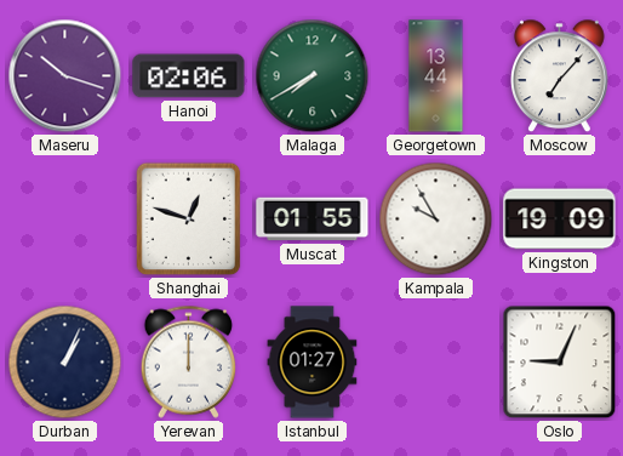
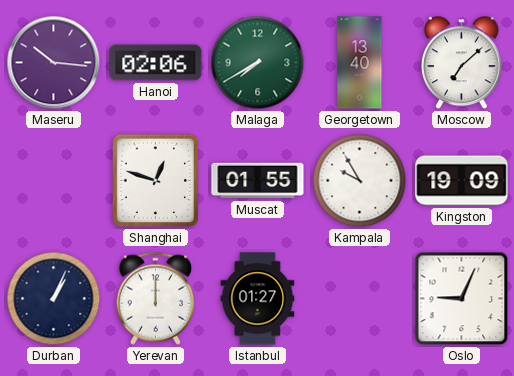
Maseru: 10:18 -> 10:16
Georgetown: 13:44 -> 13:40
Moscow: 7:07 -> 7:08
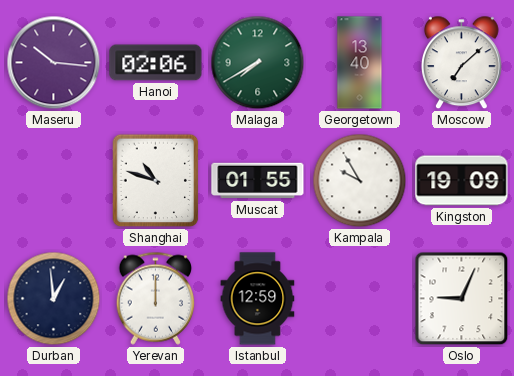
Shanghai: 12:48 -> 10:48
Durban: 1:04 -> 12:59
Istanbul: 01:27 -> 12:59
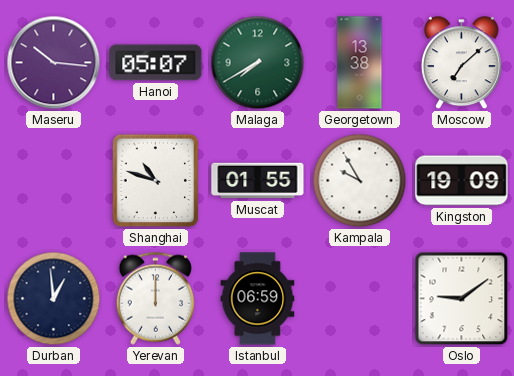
Hanoi: 02:06 -> 05:07
Georgetown: 13:40 -> 13:38
Istanbul: 12:59 -> 06:59
Oslo: 9:04 -> 9:09
